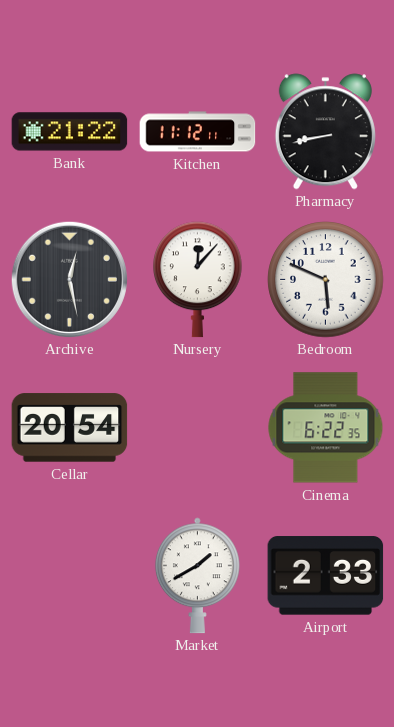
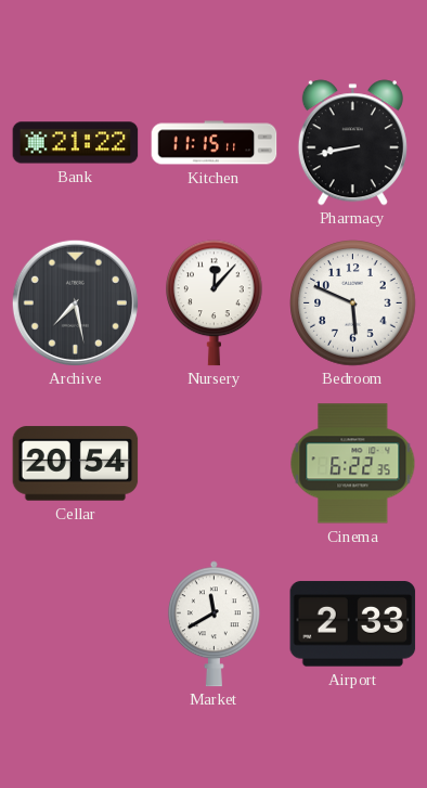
Kitchen: 11:12 -> 11:15
Archive: 12:28 -> 7:28
Market: 1:40 -> 11:40
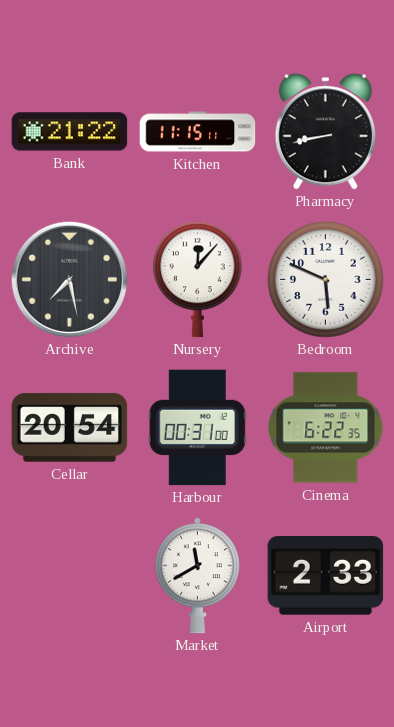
Harbour: none -> 00:31
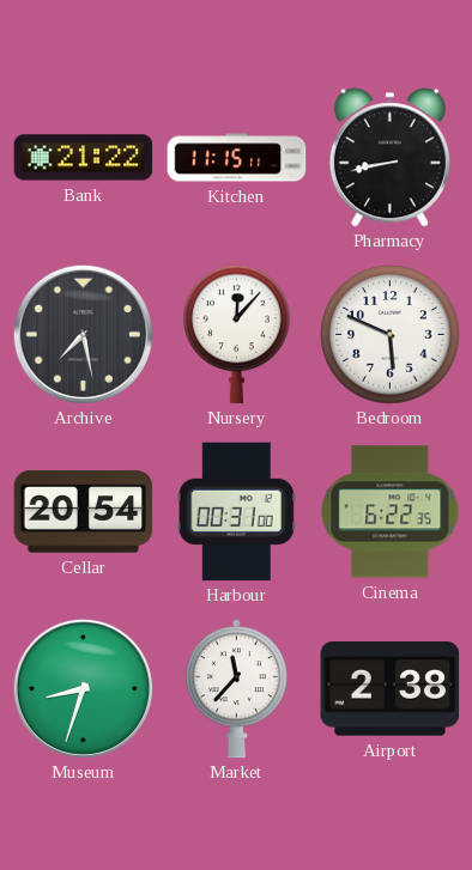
Museum: none -> 8:33
Market: 11:40 -> 11:37
Airport: 2:33 -> 2:38
